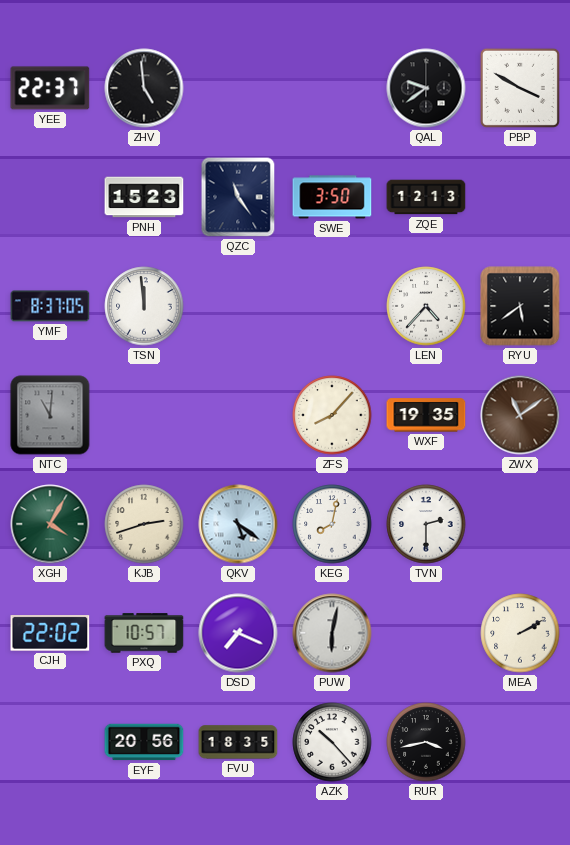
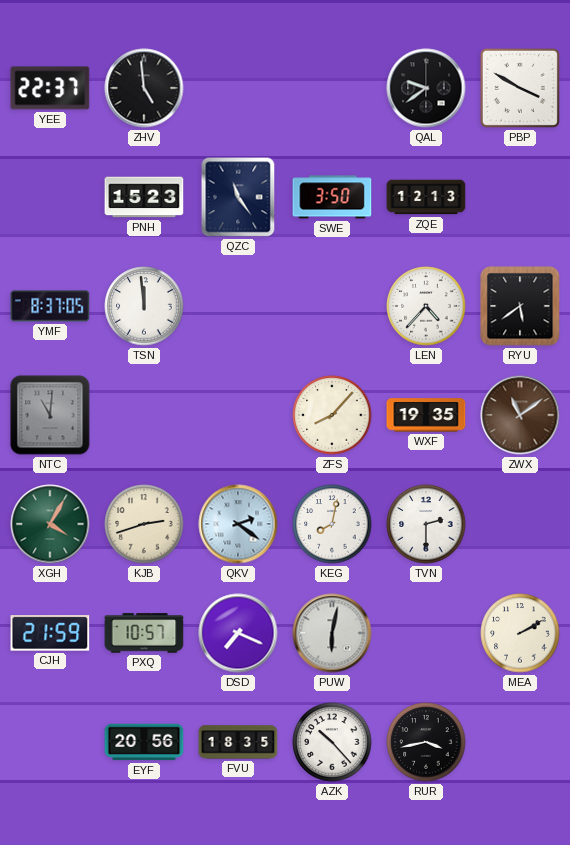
QKV: 5:21 -> 2:21
CJH: 22:02 -> 21:59
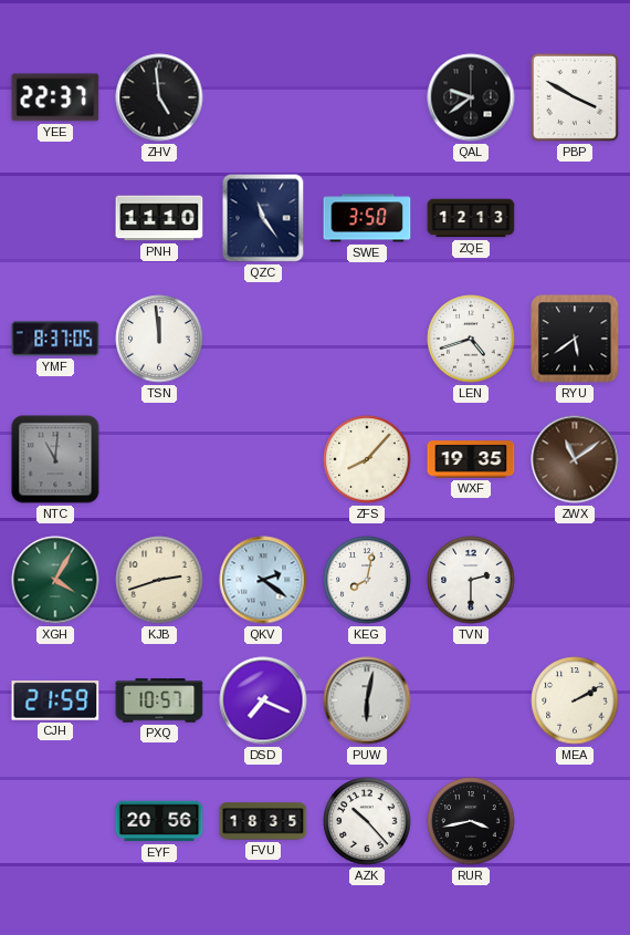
PNH: 15:23 -> 11:10
LEN: 4:37 -> 4:42
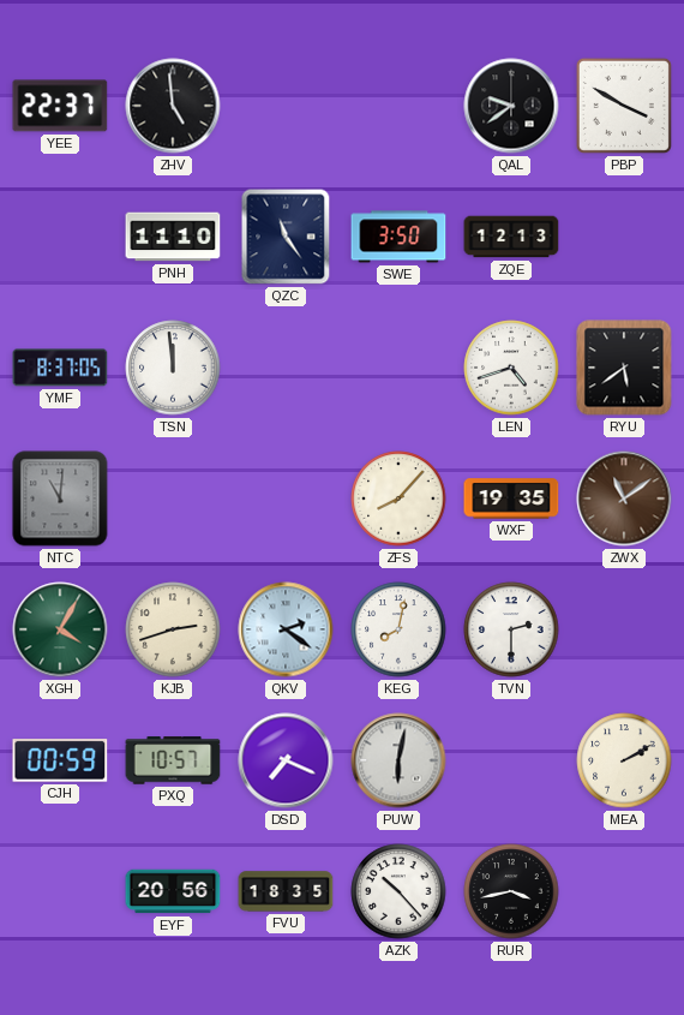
CJH: 21:59 -> 00:59
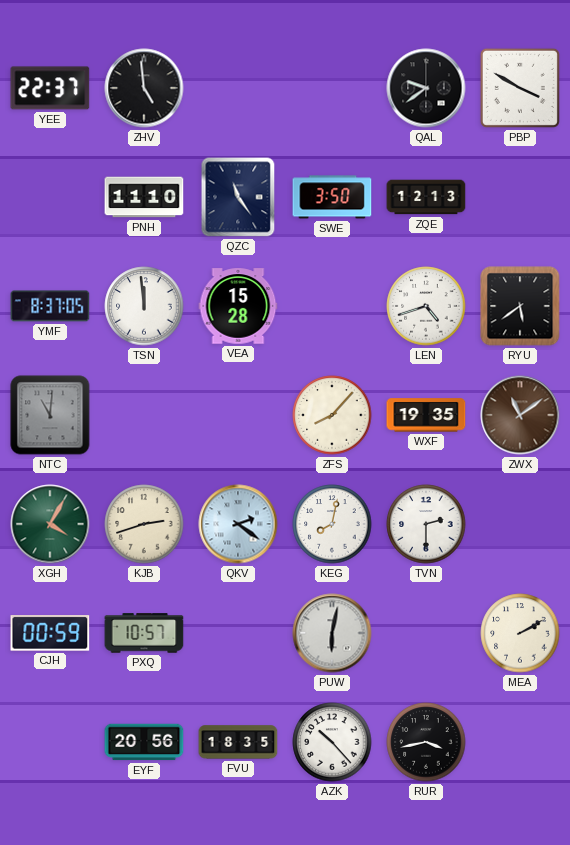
VEA: none -> 15:28
DSD: 7:19 -> none
